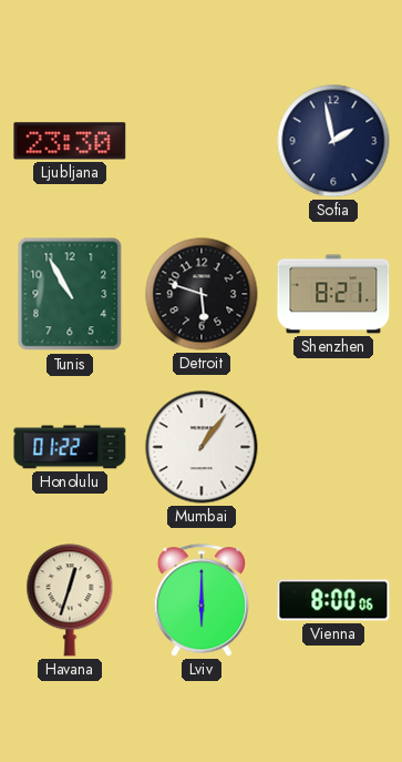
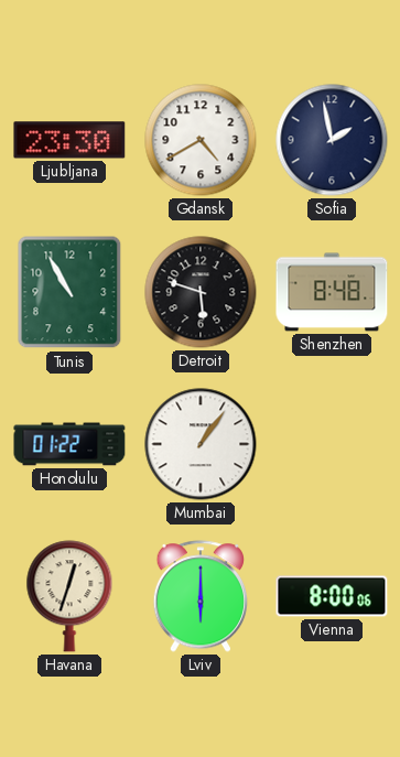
Gdansk: none -> 4:40
Shenzhen: 8:21 -> 8:48
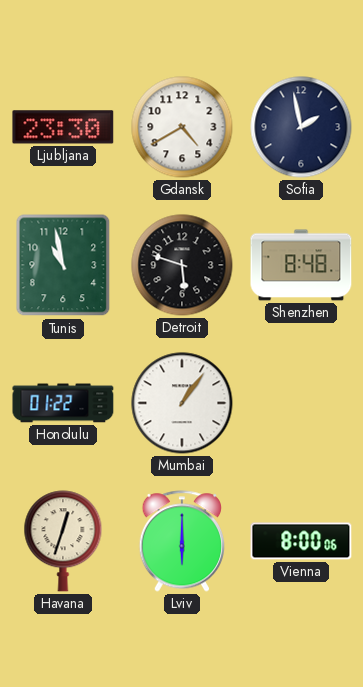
Tunis: 10:55 -> 10:58
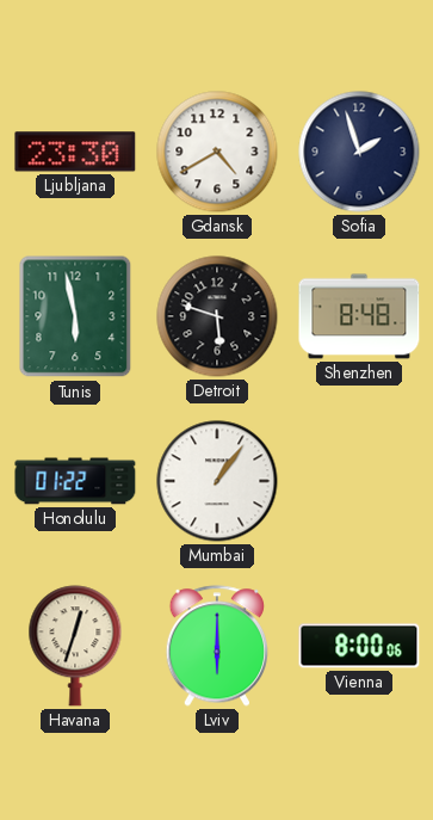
Sofia: 1:58 -> 1:57
Tunis: 10:58 -> 5:58
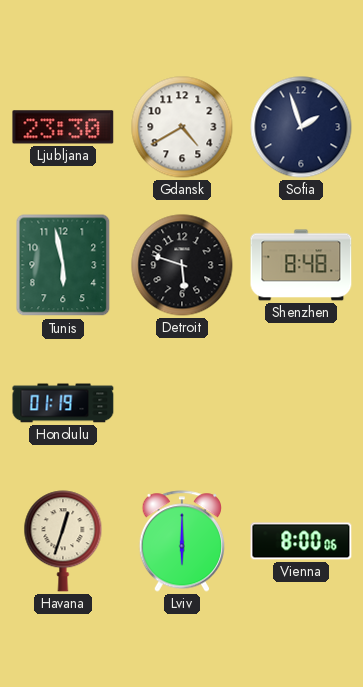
Honolulu: 01:22 -> 01:19
Mumbai: 1:06 -> none
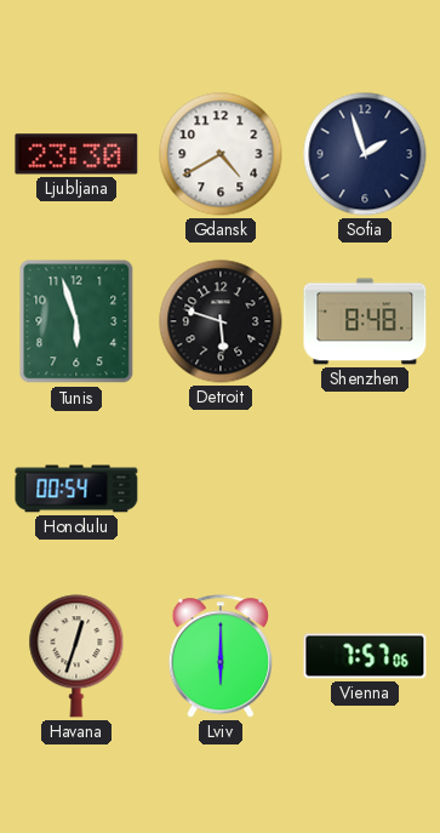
Tunis: 5:58 -> 5:57
Honolulu: 01:19 -> 00:54
Vienna: 8:00 -> 7:57
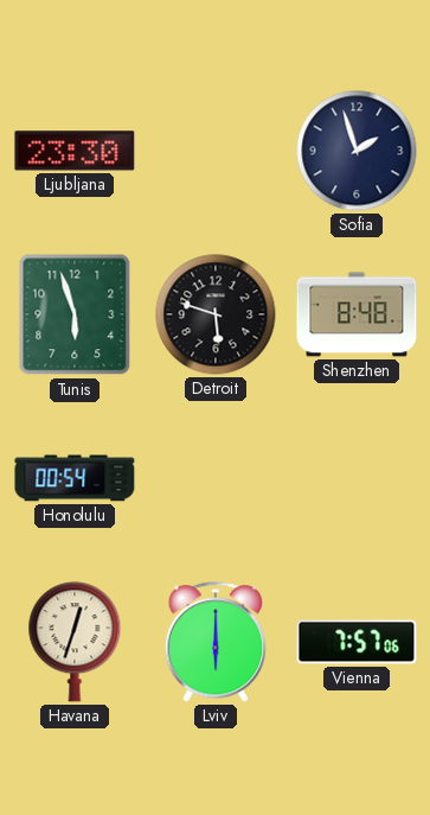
Gdansk: 4:40 -> none
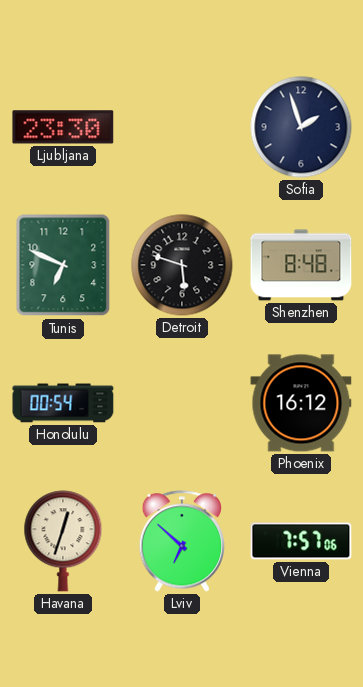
Tunis: 5:57 -> 6:49
Phoenix: none -> 16:12
Lviv: 6:00 -> 6:52
